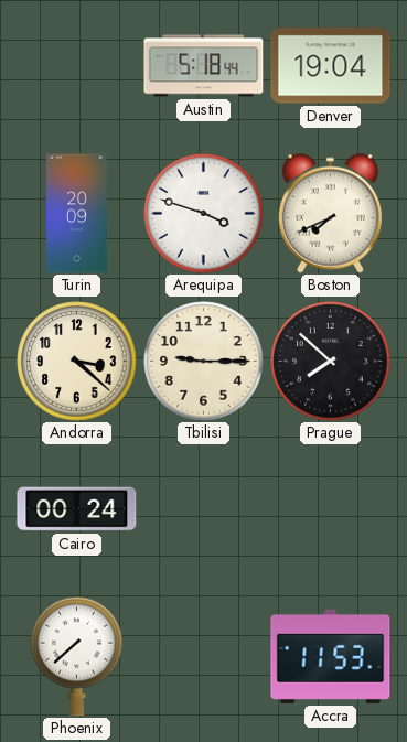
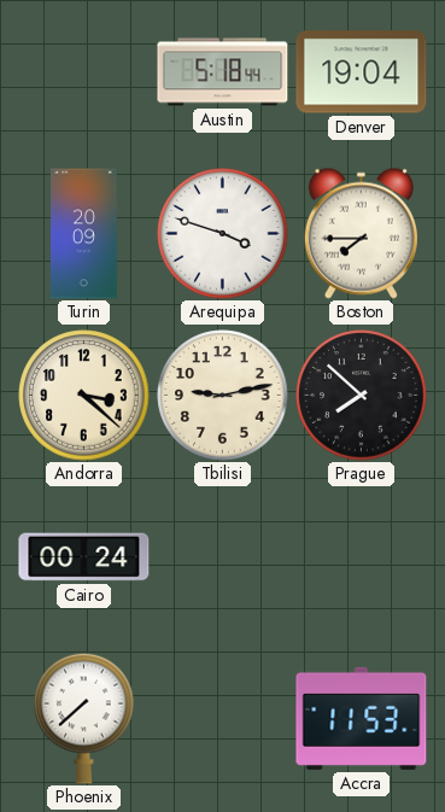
Boston: 7:41 -> 7:45
Tbilisi: 9:15 -> 9:13
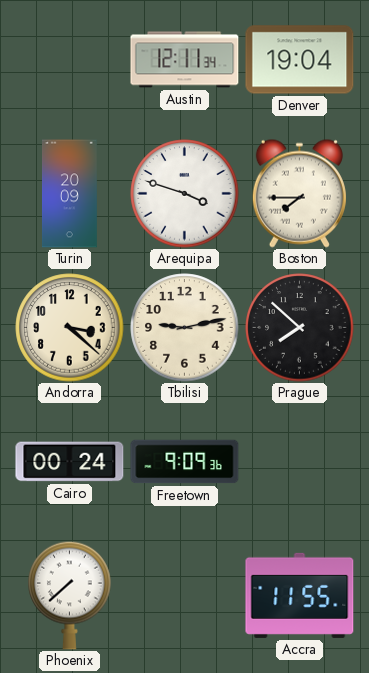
Austin: 5:18 -> 12:11
Freetown: none -> 9:09
Accra: 11:53 -> 11:55
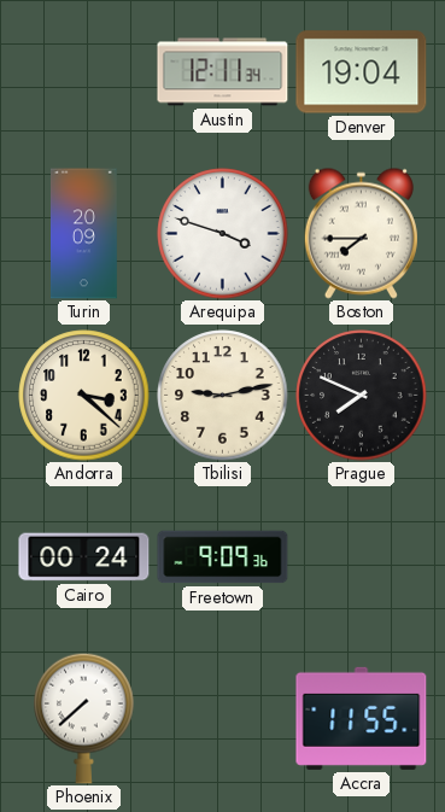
Prague: 7:52 -> 7:49
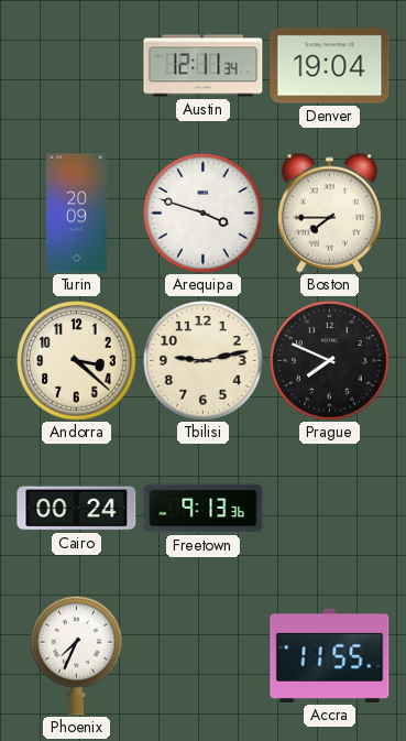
Freetown: 9:09 -> 9:13
Phoenix: 7:38 -> 7:34
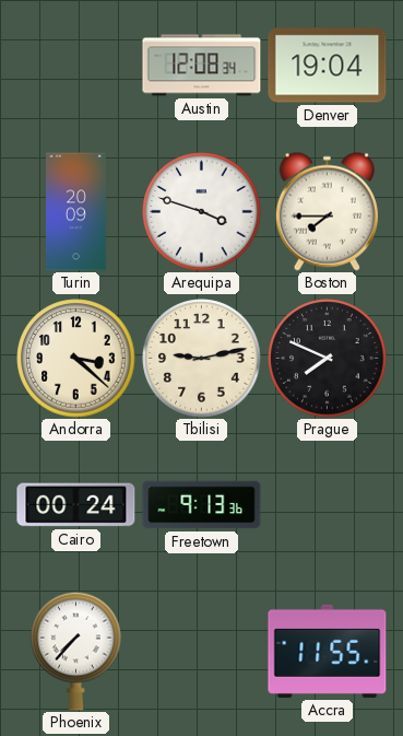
Austin: 12:11 -> 12:08
Phoenix: 7:34 -> 7:37
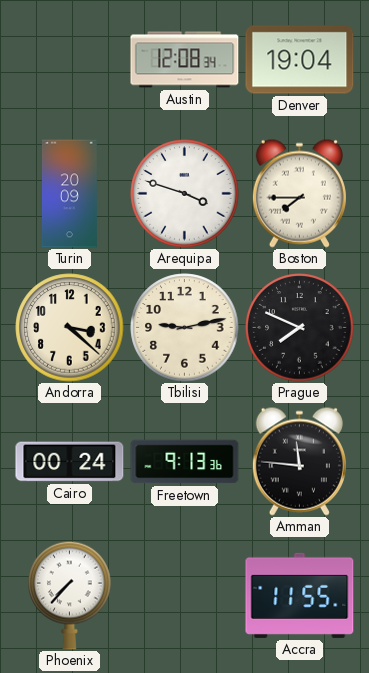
Amman: none -> 11:46
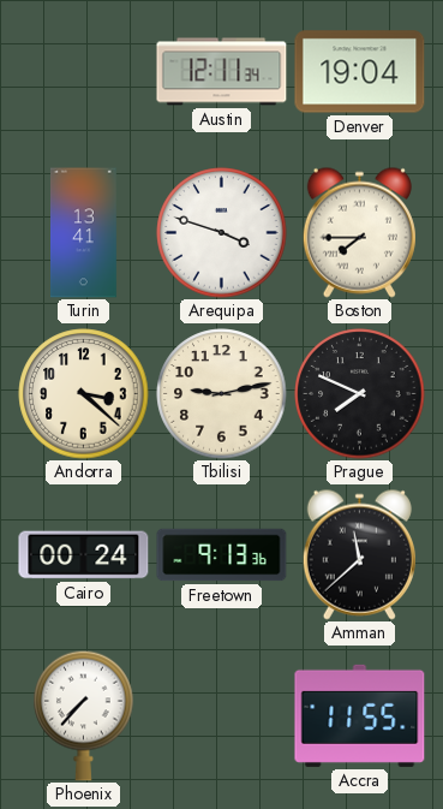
Austin: 12:08 -> 12:11
Turin: 20:09 -> 13:41
Amman: 11:46 -> 11:38
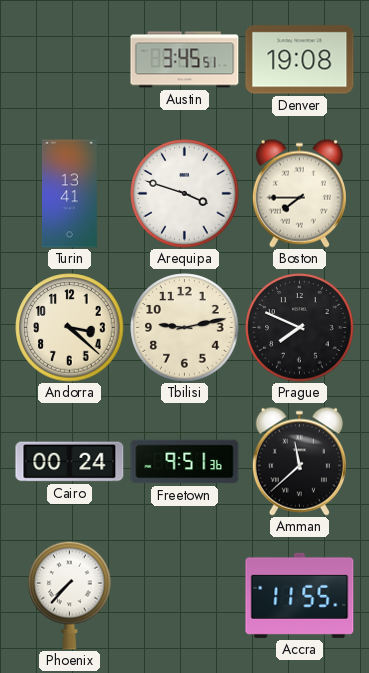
Austin: 12:11 -> 3:45
Denver: 19:04 -> 19:08
Freetown: 9:13 -> 9:51
